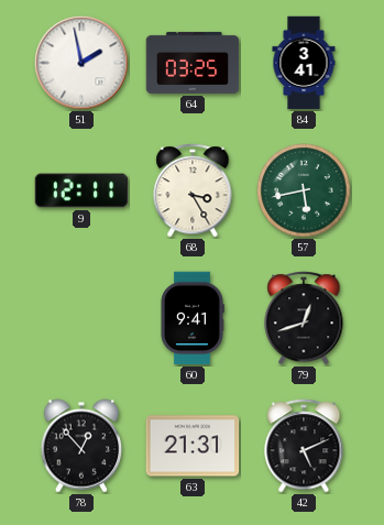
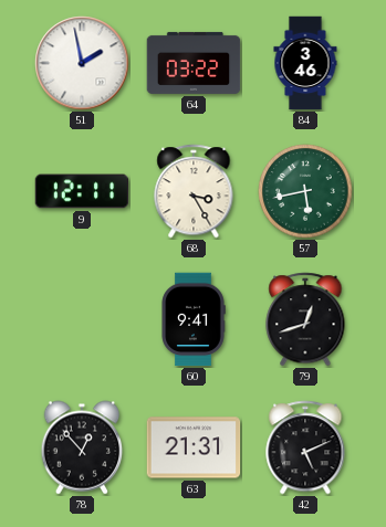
64: 03:25 -> 03:22
84: 3:41 -> 3:46
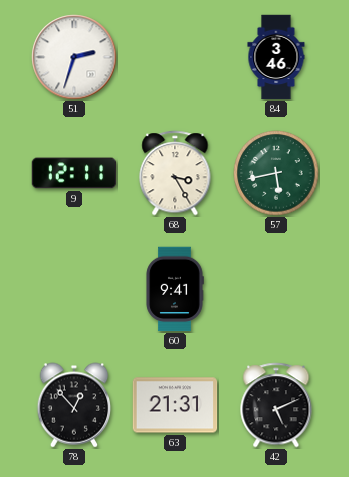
51: 1:58 -> 2:33
64: 03:22 -> none
79: 12:42 -> none
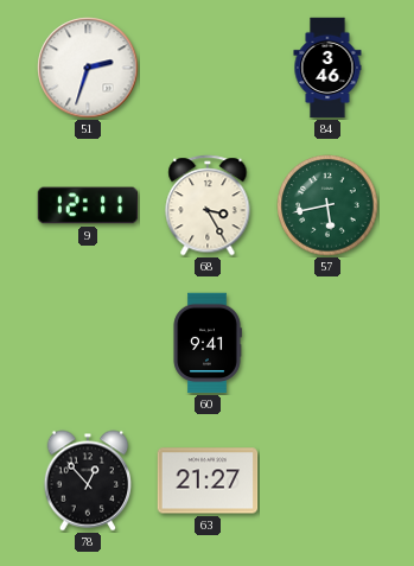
63: 21:31 -> 21:27
42: 5:11 -> none
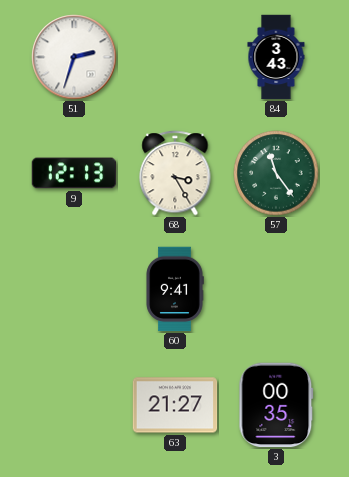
84: 3:46 -> 3:43
9: 12:11 -> 12:13
57: 5:43 -> 11:24
78: 12:53 -> none
3: none -> 00:35
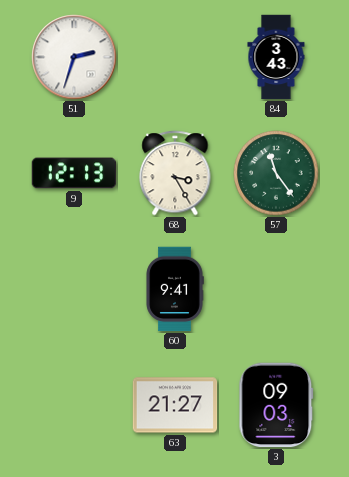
3: 00:35 -> 09:03
